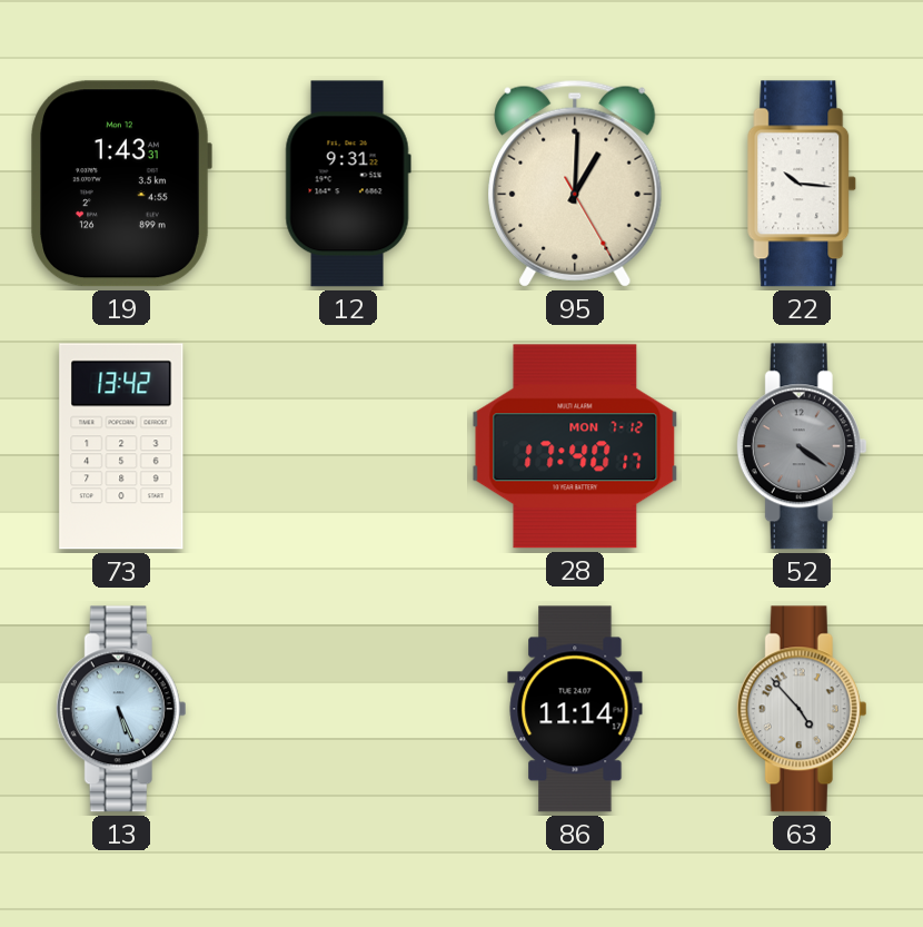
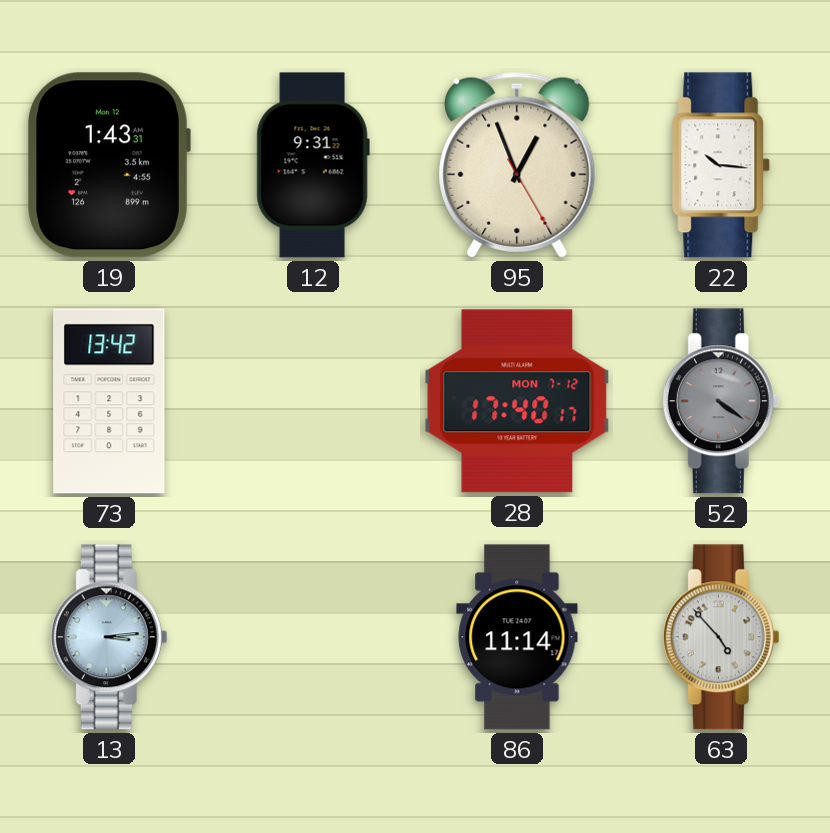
95: 1:00 -> 12:56
13: 5:26 -> 3:14
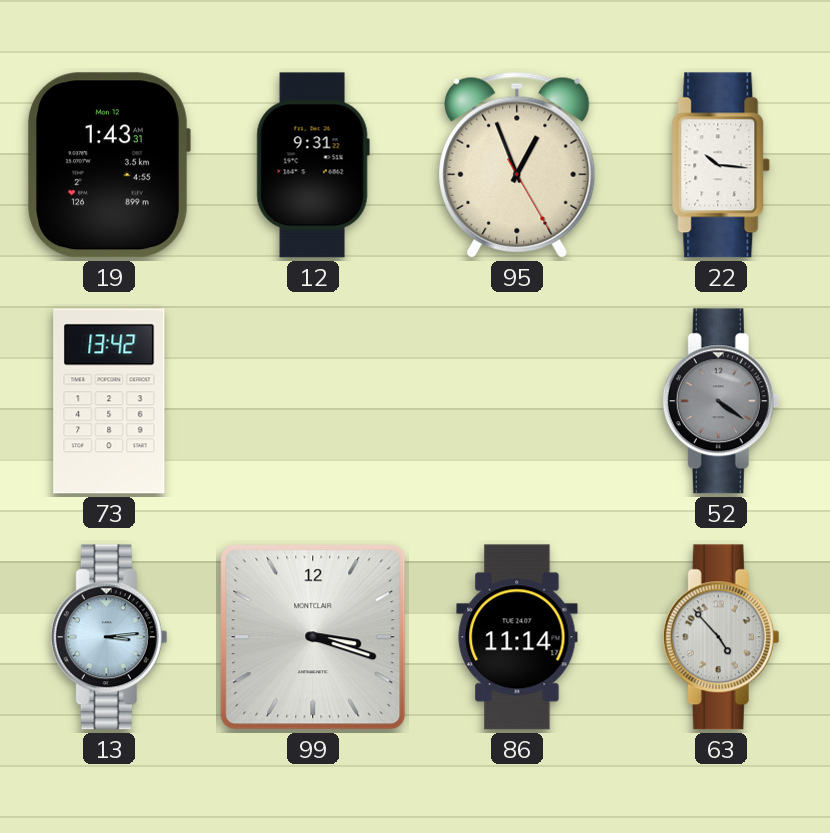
28: 17:40 -> none
99: none -> 3:18
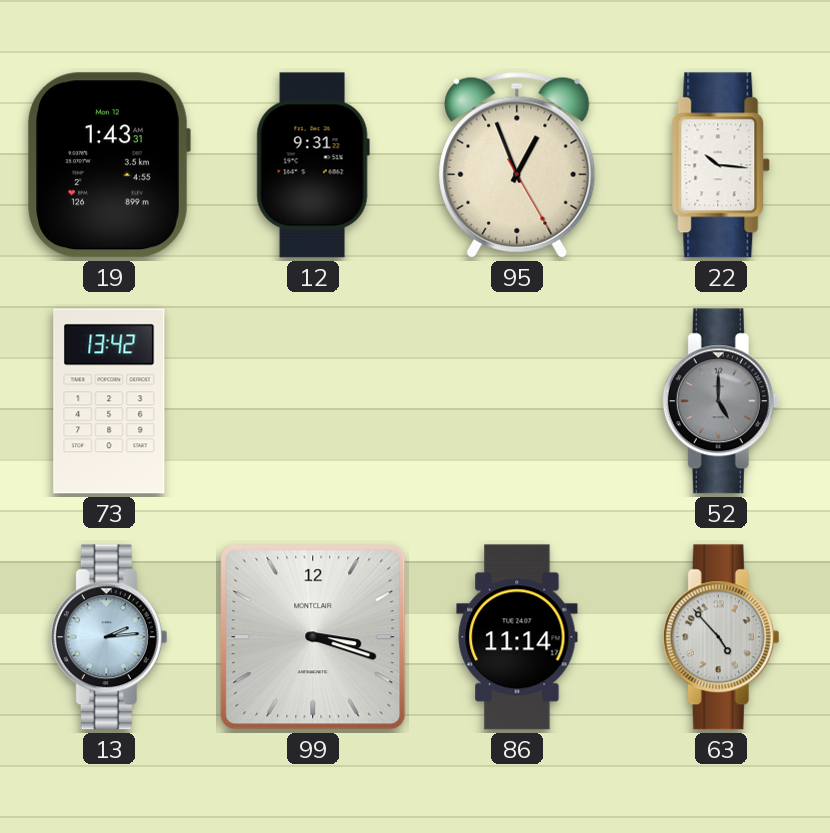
52: 4:21 -> 5:00
13: 3:14 -> 2:14
